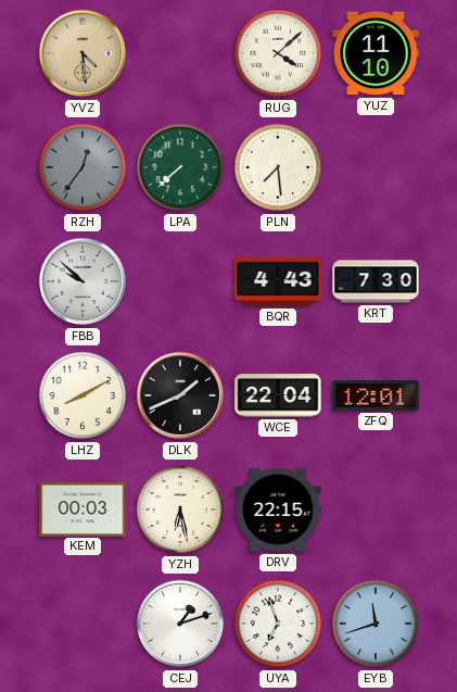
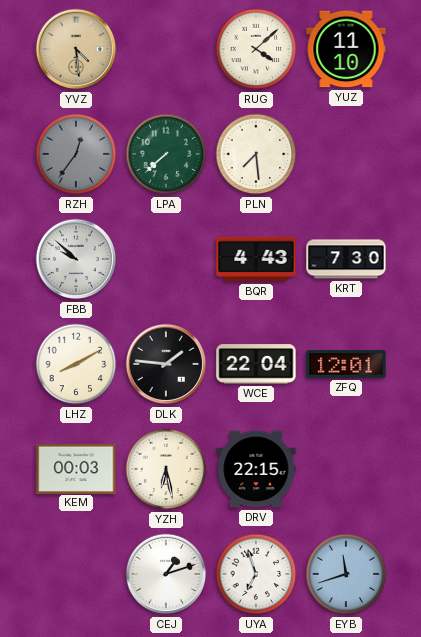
DLK: 1:41 -> 1:46
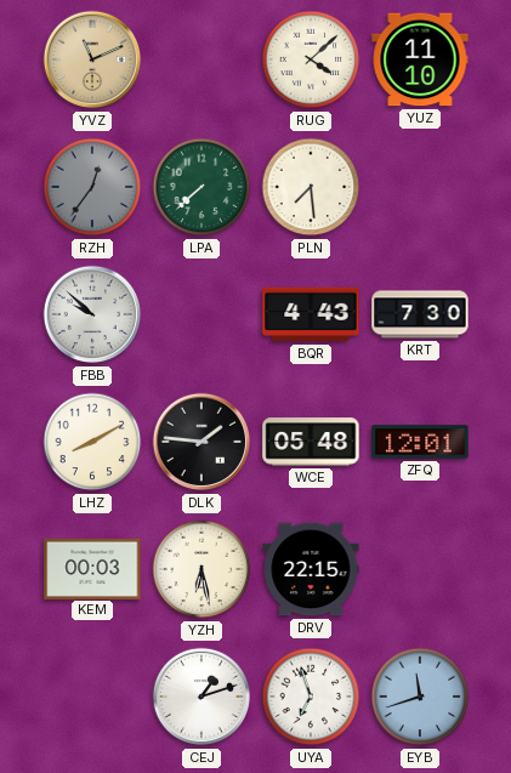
YVZ: 4:29 -> 11:11
WCE: 22:04 -> 05:48
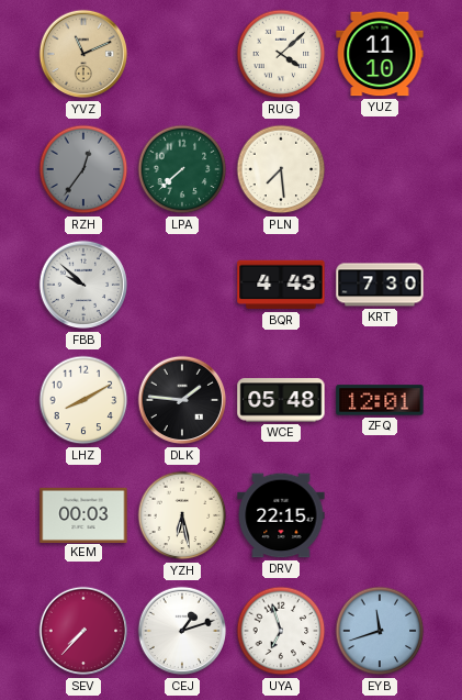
SEV: none -> 7:37
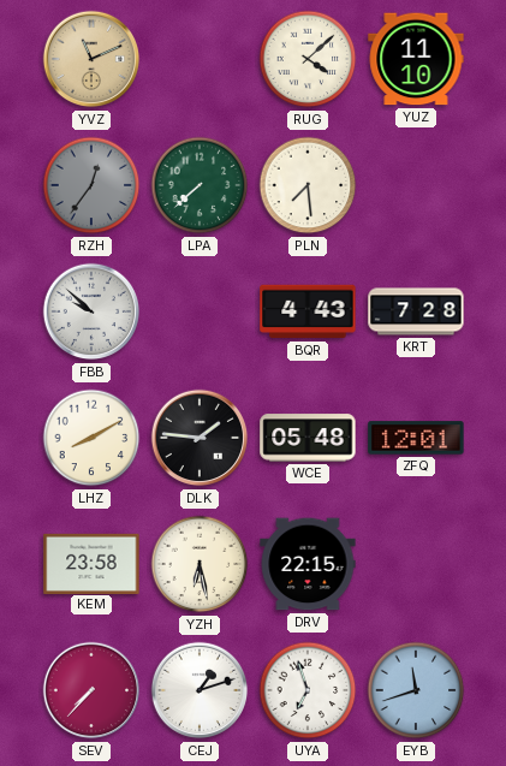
KRT: 7:30 -> 7:28
KEM: 00:03 -> 23:58
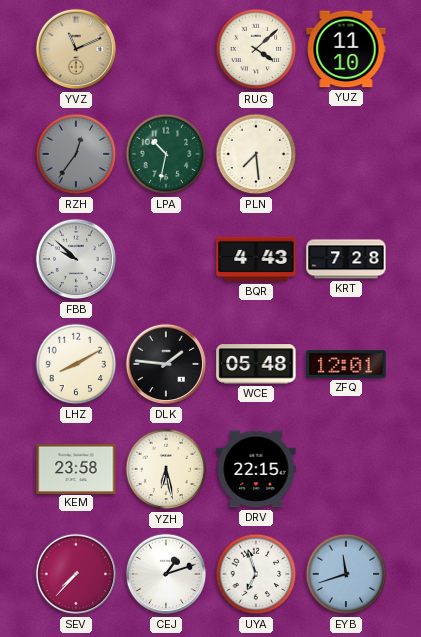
LPA: 7:38 -> 10:32
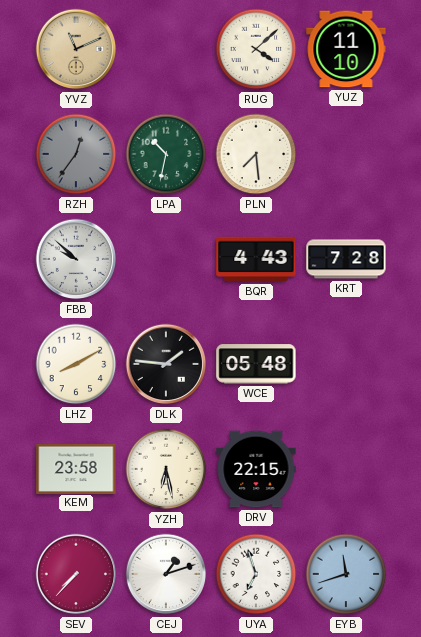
ZFQ: 12:01 -> none
